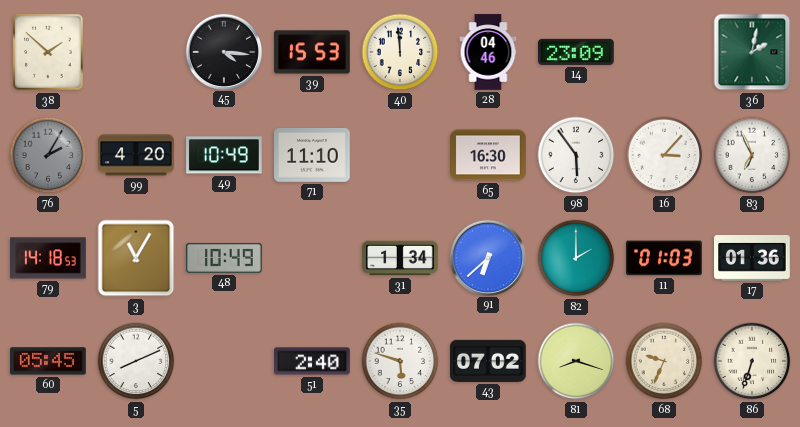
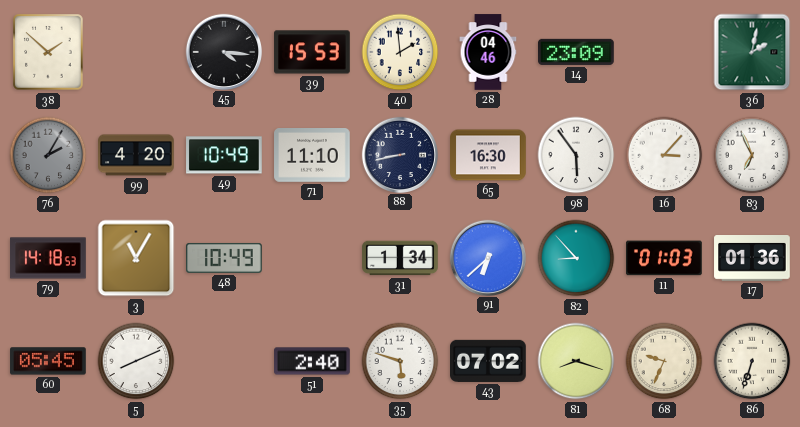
40: 11:59 -> 1:59
88: none -> 8:43
82: 2:00 -> 8:53
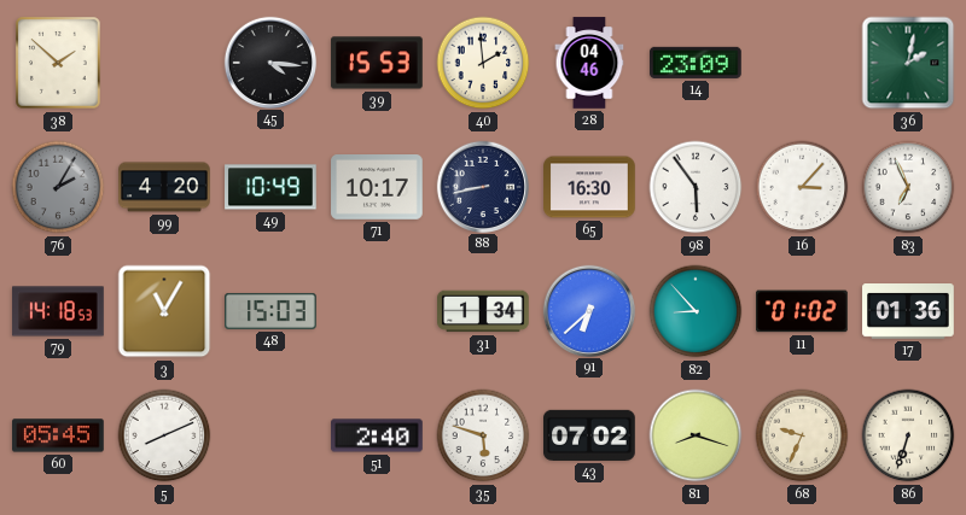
71: 11:10 -> 10:17
48: 10:49 -> 15:03
11: 01:03 -> 01:02
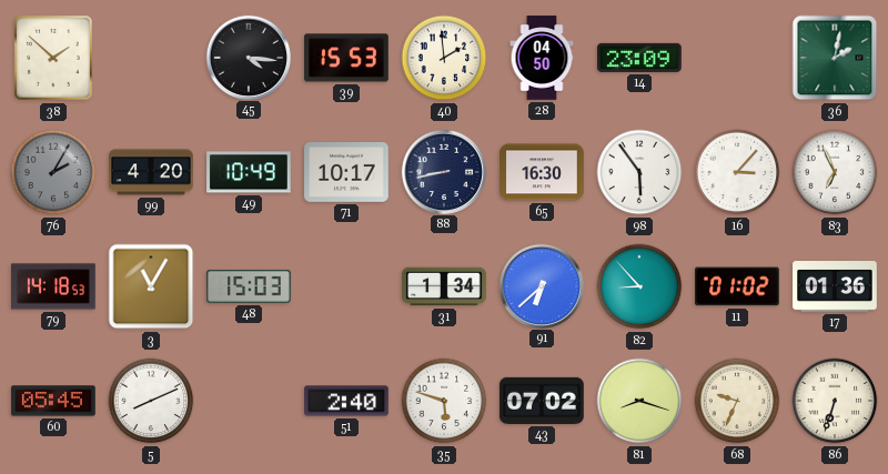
28: 04:46 -> 04:50
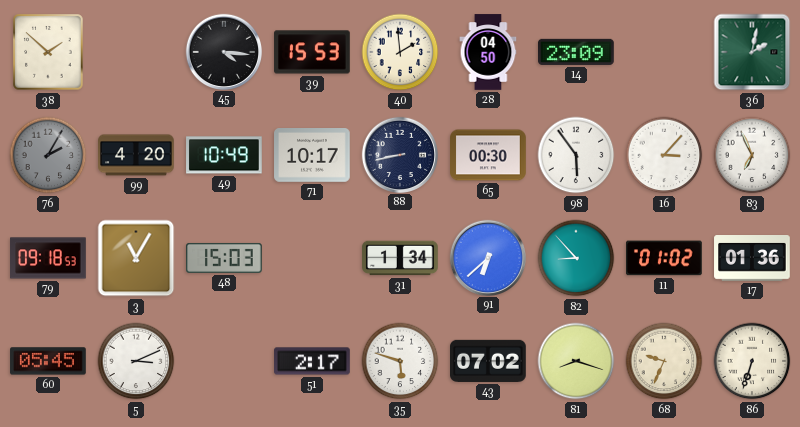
65: 16:30 -> 00:30
79: 14:18 -> 09:18
5: 8:11 -> 3:11
51: 2:40 -> 2:17
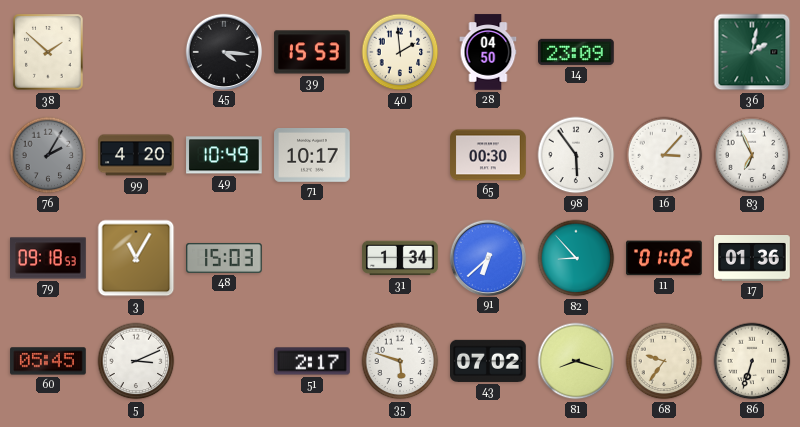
88: 8:43 -> none
68: 9:34 -> 9:36
